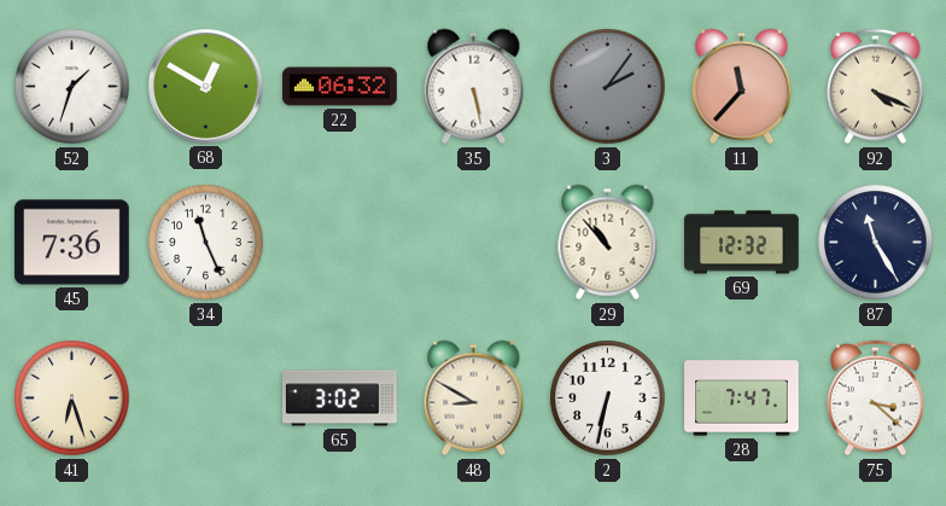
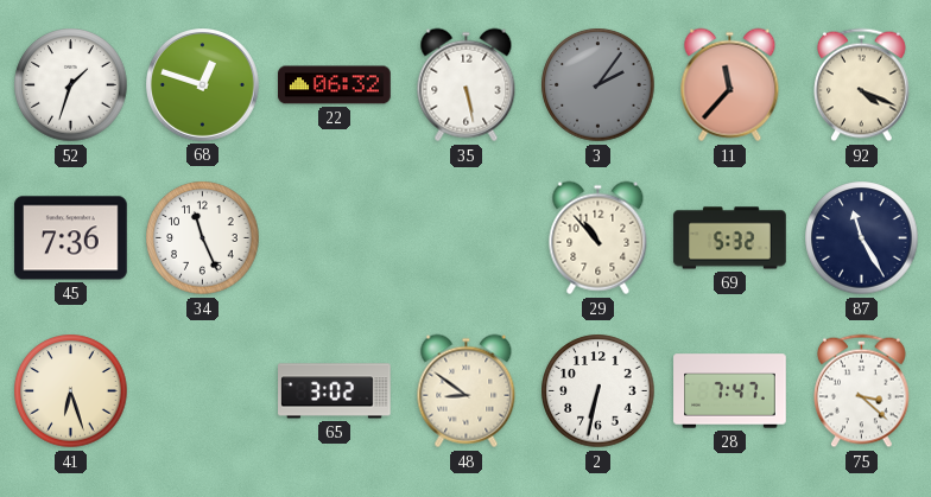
68: 12:50 -> 12:48
69: 12:32 -> 5:32
48: 8:50 -> 8:51
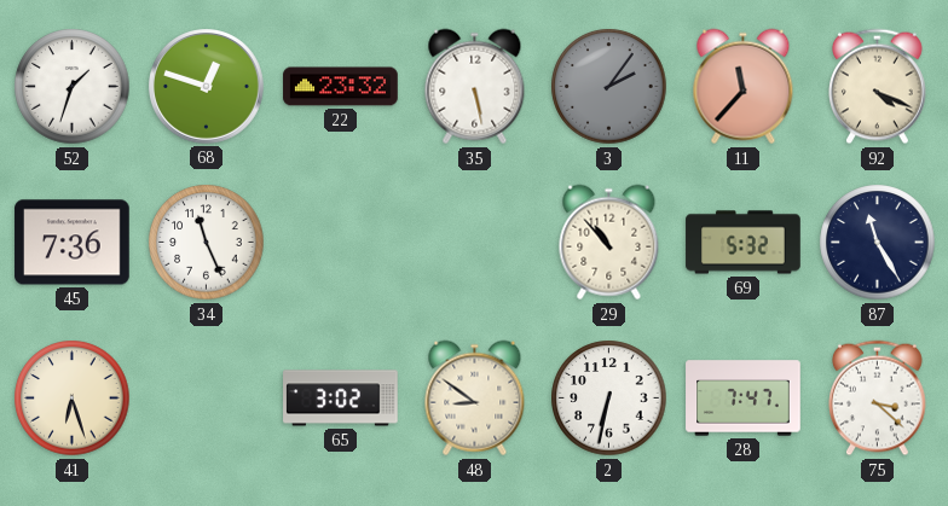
22: 06:32 -> 23:32
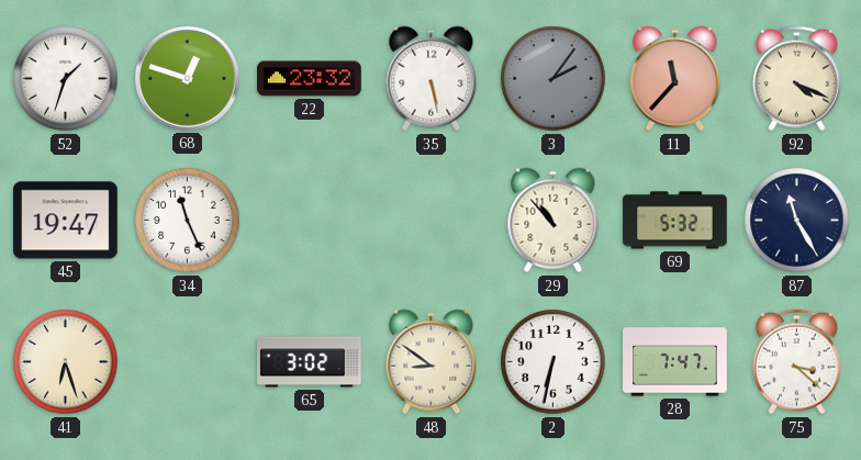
45: 7:36 -> 19:47
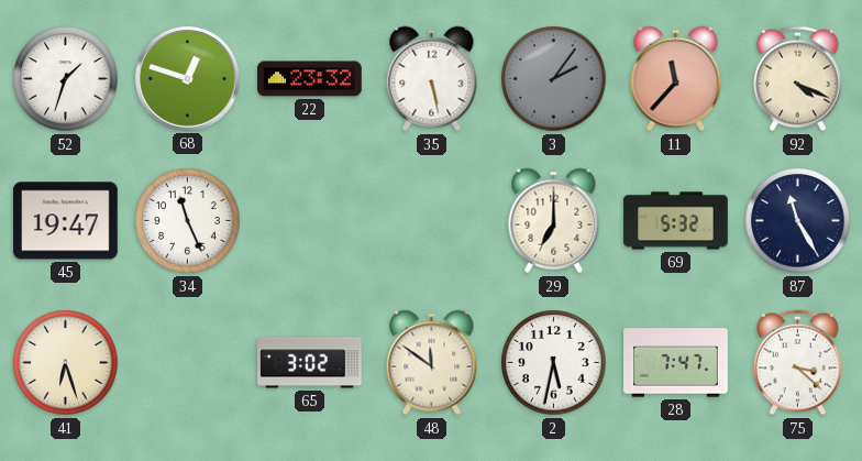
29: 10:53 -> 7:00
48: 8:51 -> 11:51
2: 6:32 -> 5:32
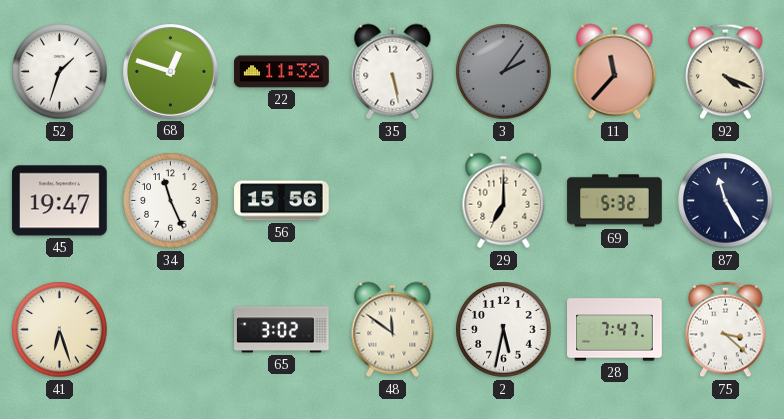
22: 23:32 -> 11:32
56: none -> 15:56
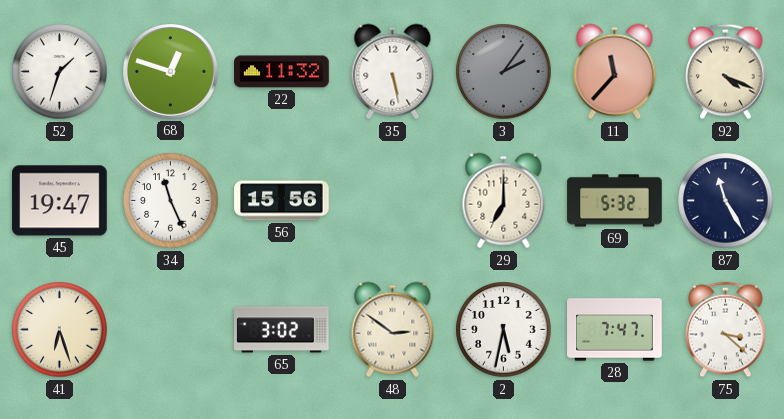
48: 11:51 -> 2:51
